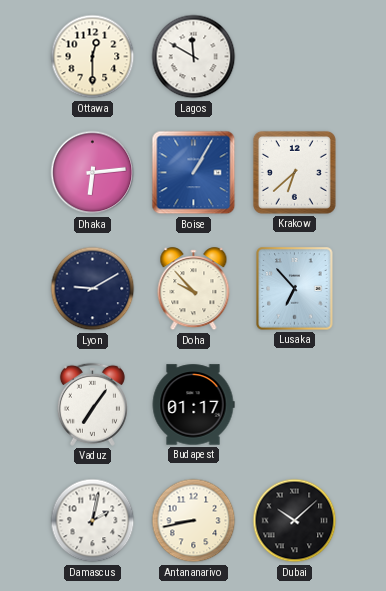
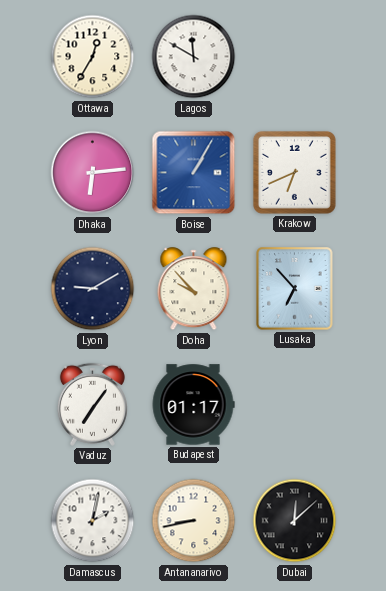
Ottawa: 12:30 -> 12:35
Krakow: 6:38 -> 6:41
Dubai: 10:08 -> 12:08
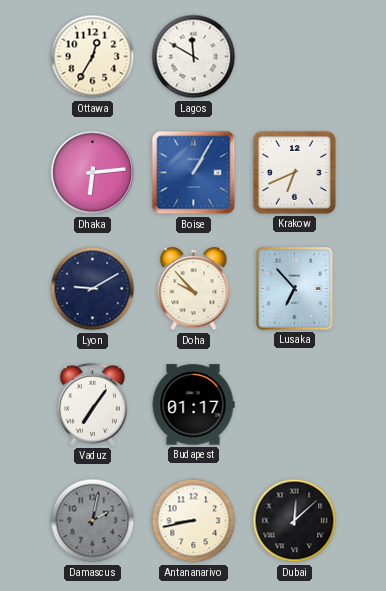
Damascus dial: white -> grey
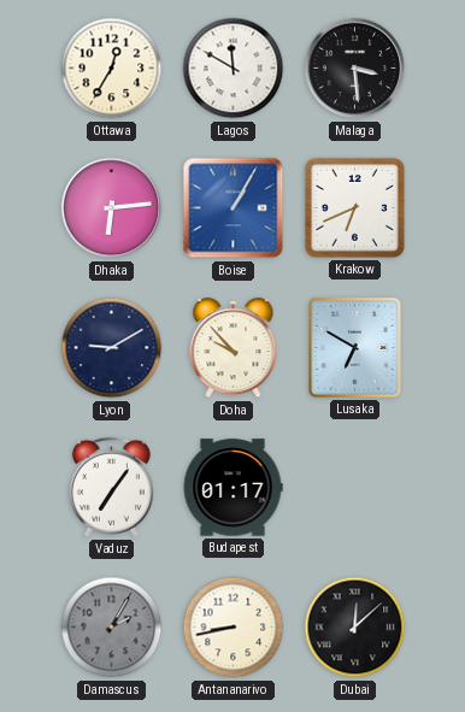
Malaga: none -> 3:29
Lusaka: 6:53 -> 6:50
Damascus: 2:02 -> 2:05
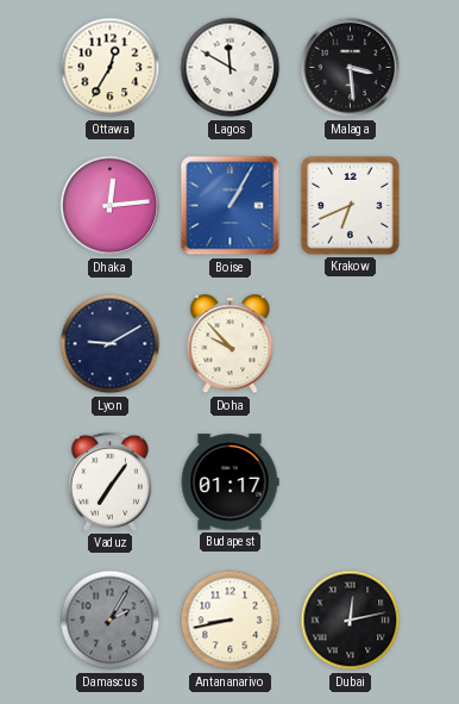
Dhaka: 6:14 -> 12:14
Lusaka: 6:50 -> none
Dubai: 12:08 -> 12:13
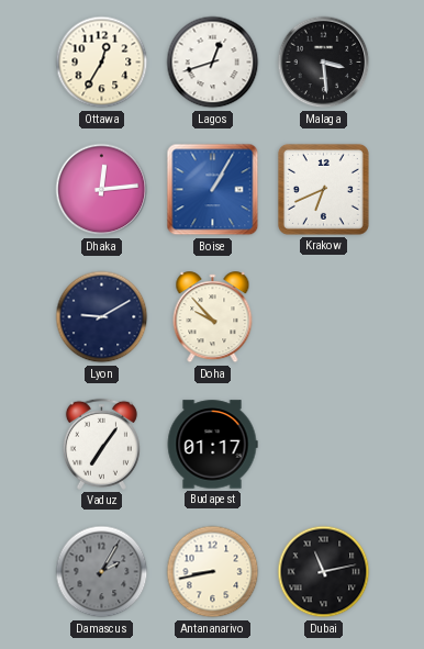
Lagos: 11:50 -> 12:42
Dubai: 12:13 -> 11:13
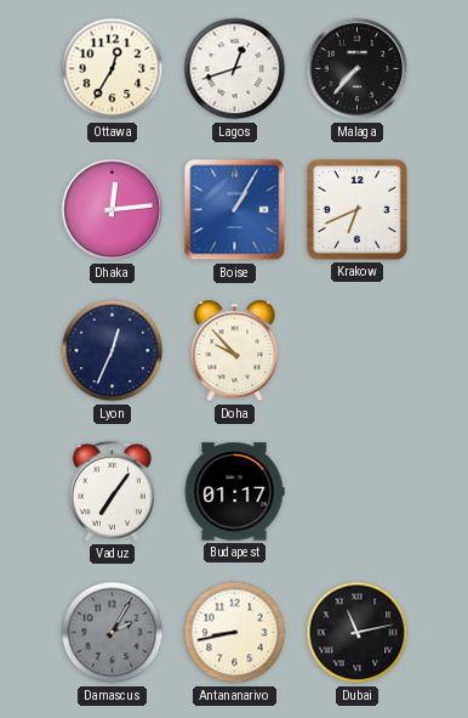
Malaga: 3:29 -> 7:37
Lyon: 9:10 -> 12:34
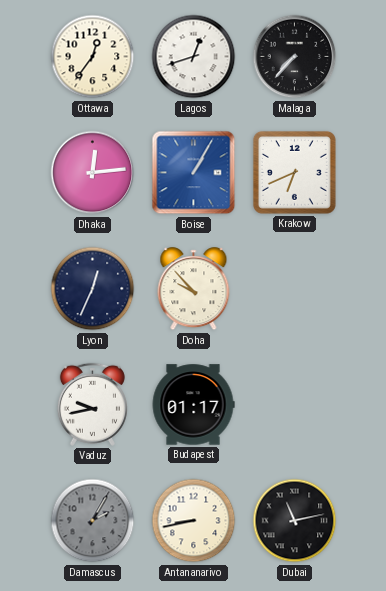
Ottawa: 12:35 -> 12:36
Vaduz: 7:06 -> 9:43
